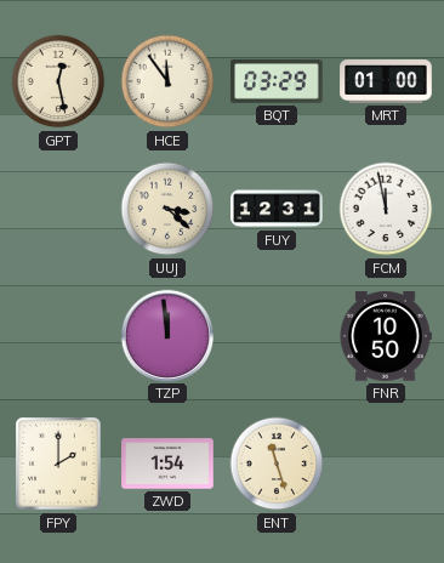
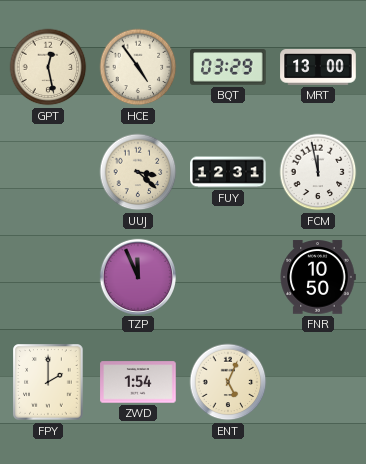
HCE: 11:54 -> 4:54
MRT: 01:00 -> 13:00
TZP: 11:59 -> 11:56
ENT: 11:27 -> 5:04
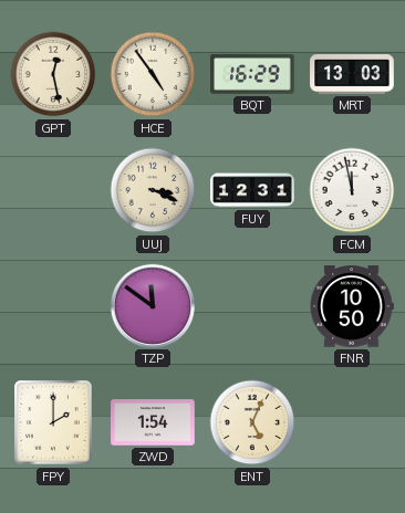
BQT: 03:29 -> 16:29
MRT: 13:00 -> 13:03
UUJ: 3:22 -> 3:19
TZP: 11:56 -> 11:51
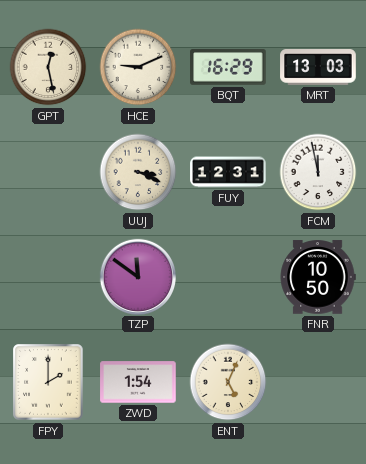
HCE: 4:54 -> 9:11
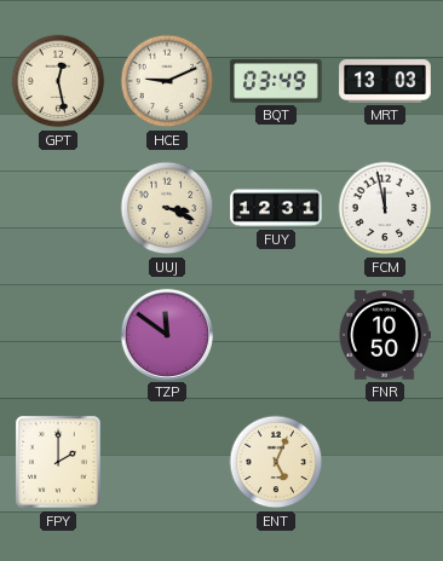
BQT: 16:29 -> 03:49
ZWD: 1:54 -> none
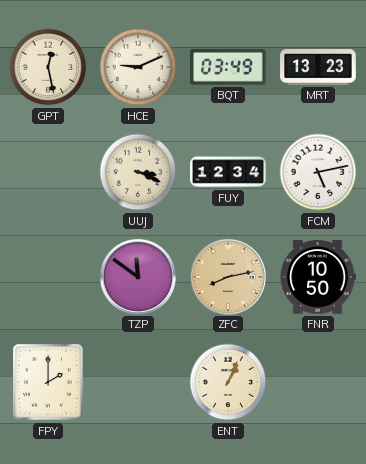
MRT: 13:03 -> 13:23
FUY: 12:31 -> 12:34
FCM: 11:58 -> 5:13
ZFC: none -> 8:13
ENT: 5:04 -> 1:04
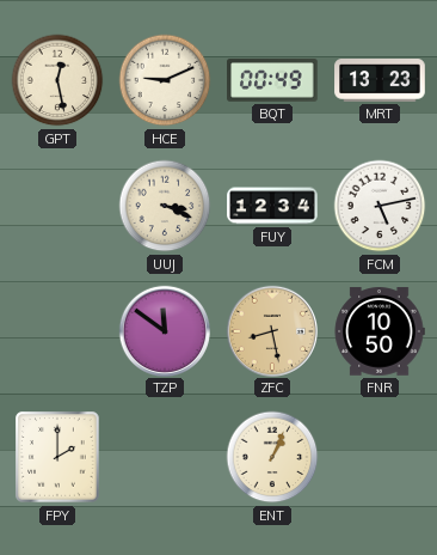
BQT: 03:49 -> 00:49
ZFC: 8:13 -> 8:28
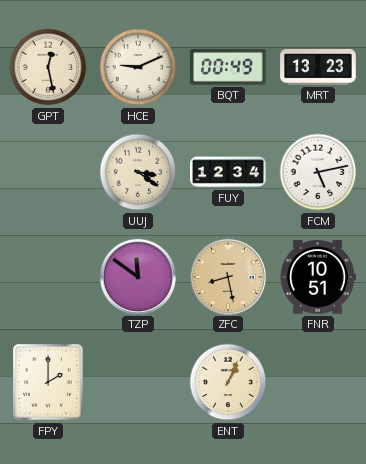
UUJ: 3:19 -> 3:21
FNR: 10:50 -> 10:51
